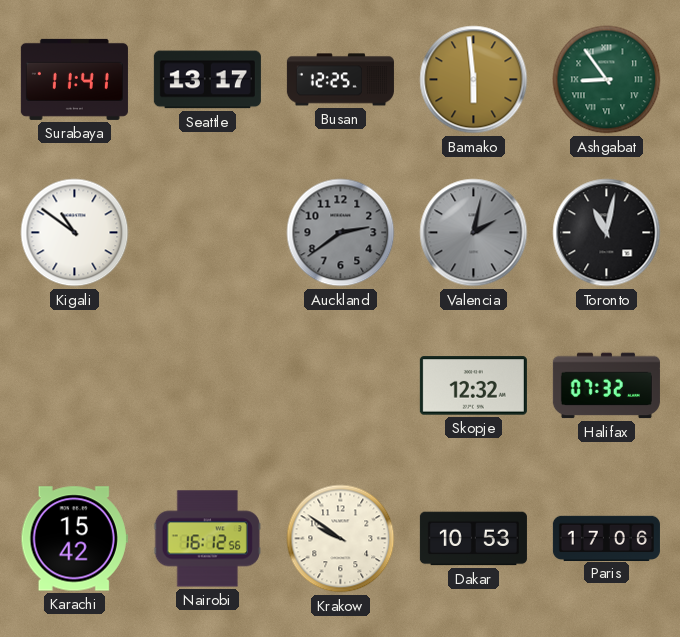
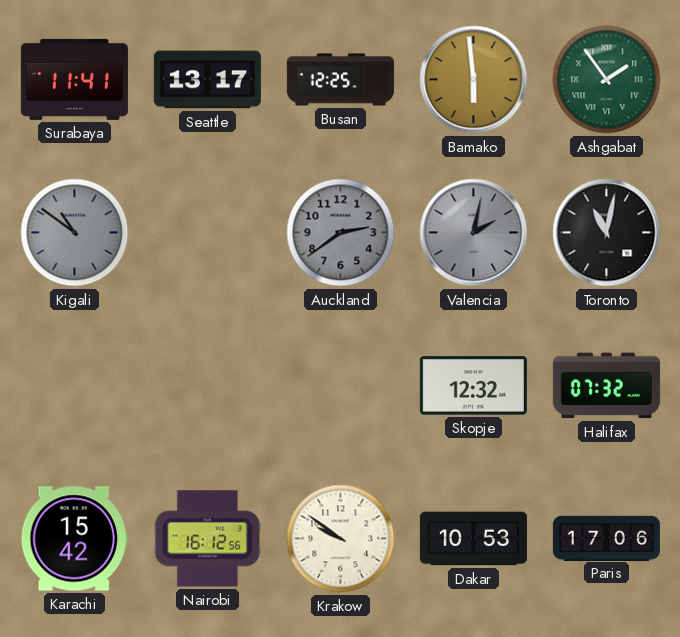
Ashgabat: 8:54 -> 1:54
Kigali dial: white -> grey
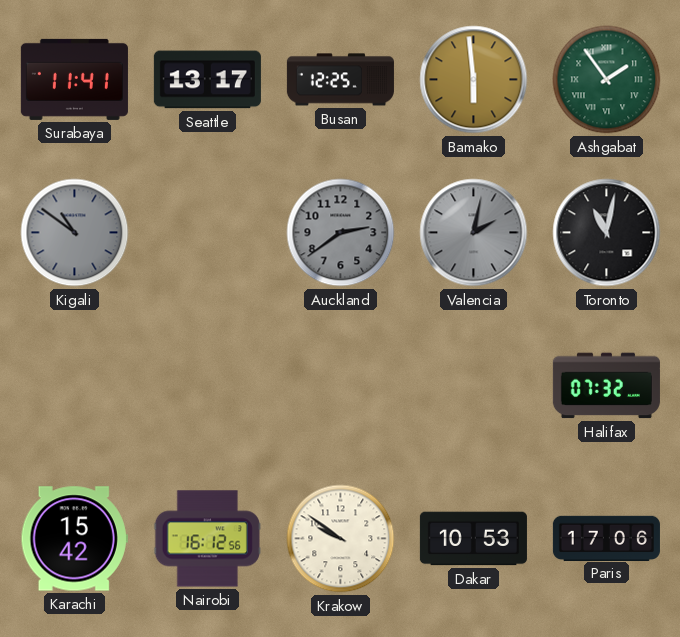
Skopje: 12:32 -> none
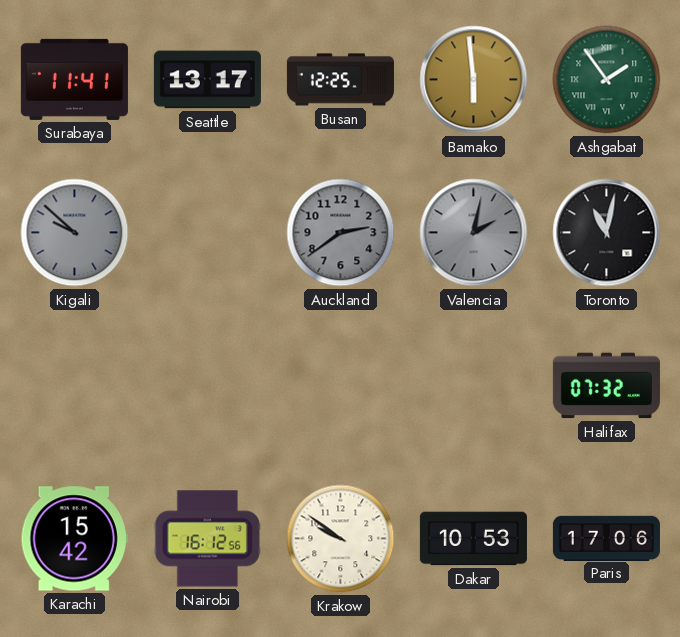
Kigali: 10:51 -> 9:52
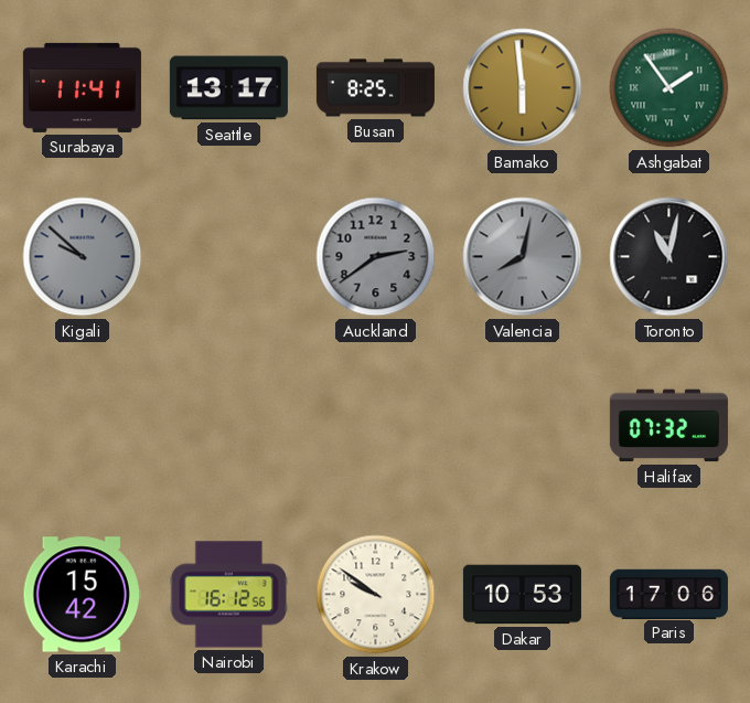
Busan: 12:25 -> 8:25
Valencia: 2:02 -> 8:02
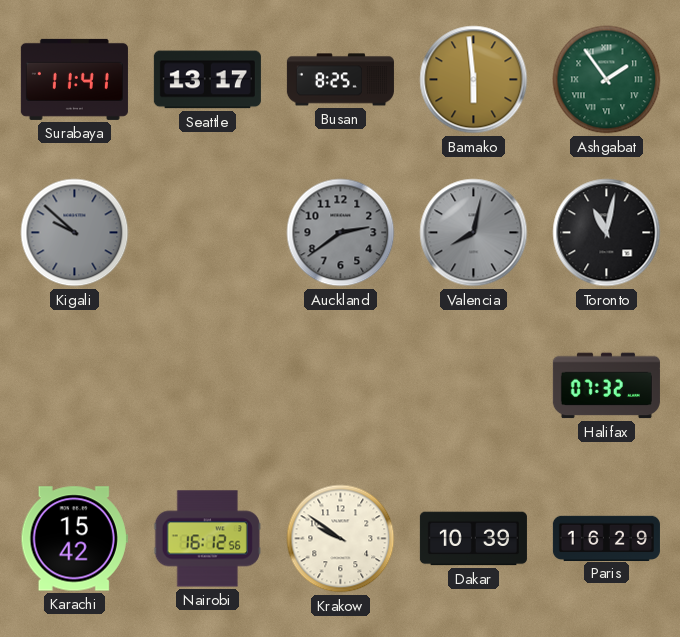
Dakar: 10:53 -> 10:39
Paris: 17:06 -> 16:29
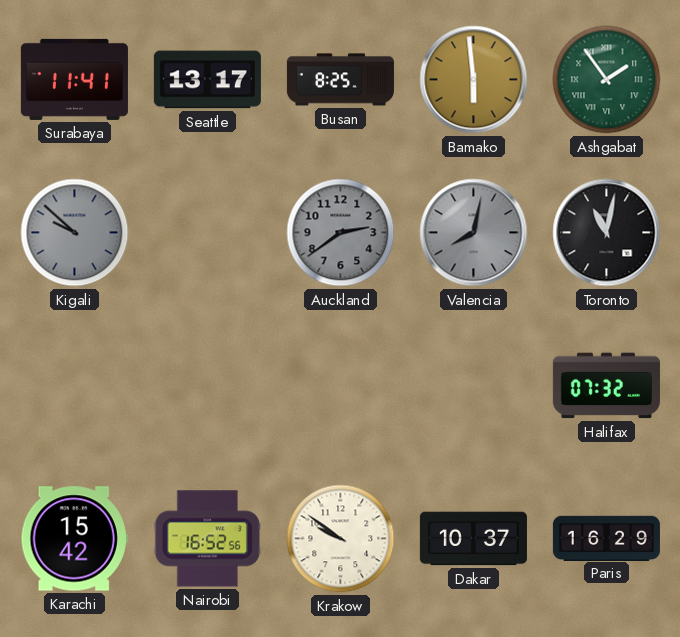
Nairobi: 16:12 -> 16:52
Dakar: 10:39 -> 10:37
